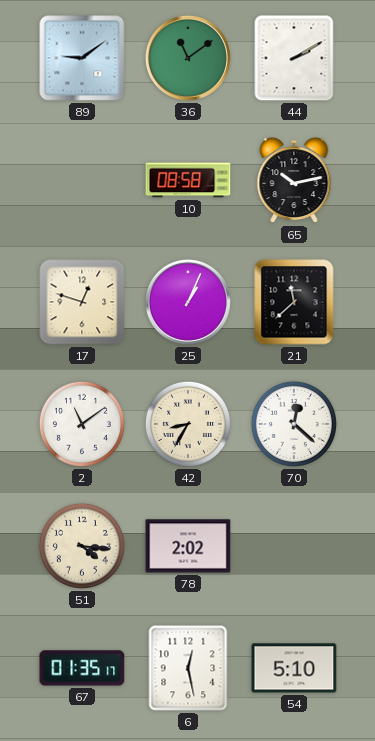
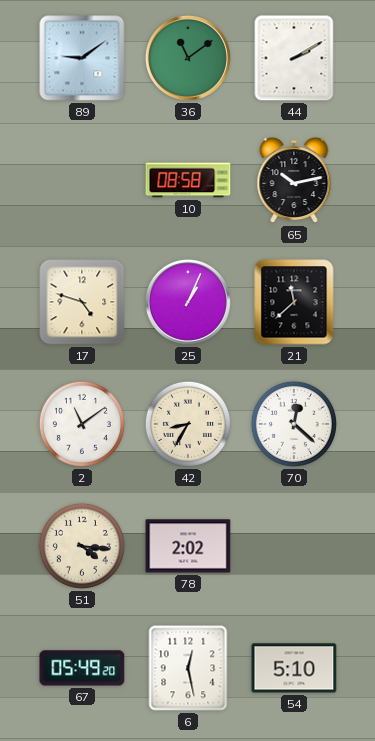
17: 12:48 -> 4:48
67: 01:35 -> 05:49
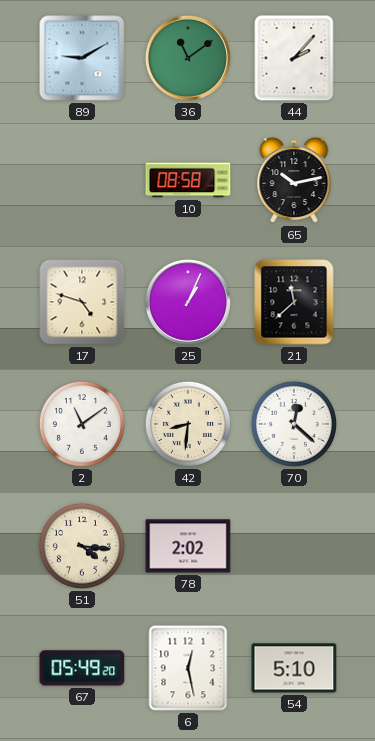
89: 9:09 -> 9:10
44: 2:10 -> 2:07
42: 8:35 -> 8:31
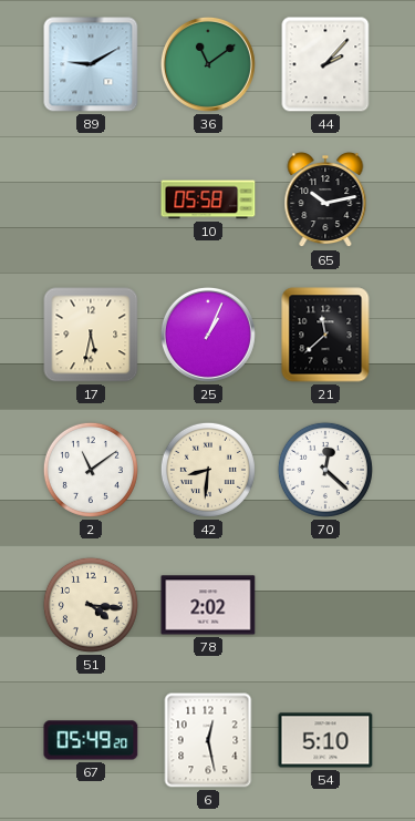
10: 08:58 -> 05:58
17: 4:48 -> 5:32
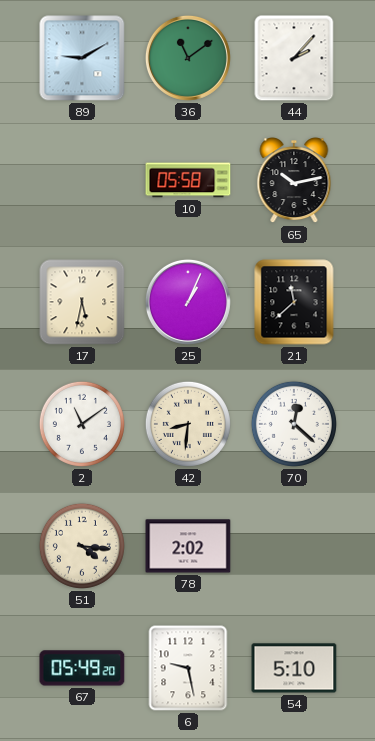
6: 12:28 -> 9:28
